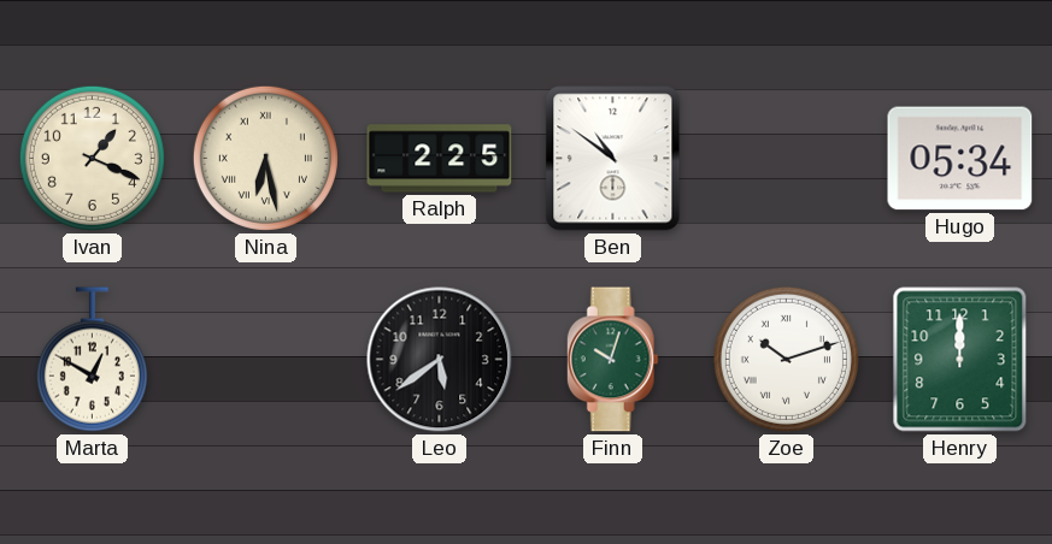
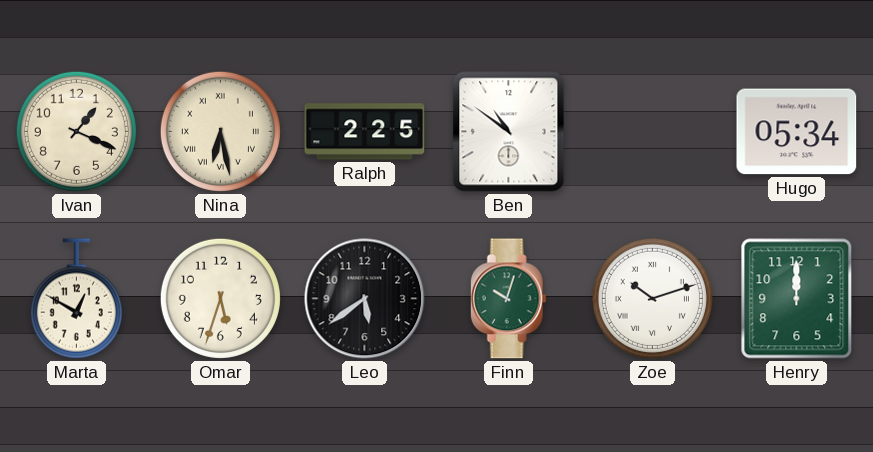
Omar: none -> 5:33
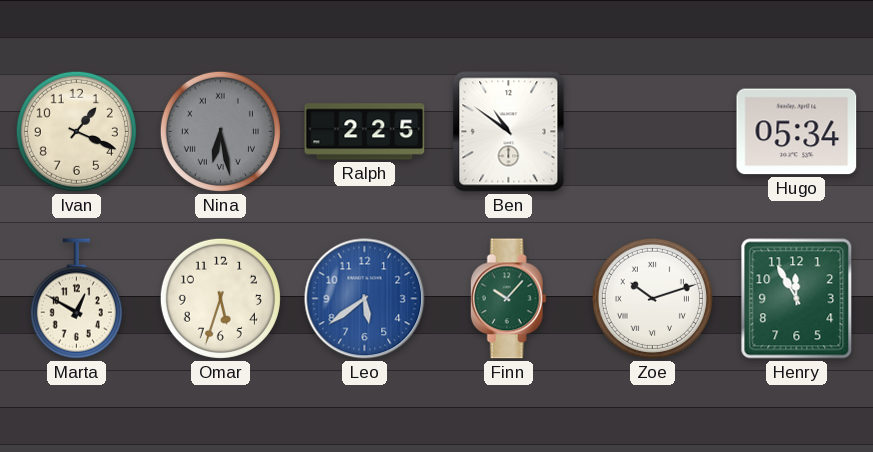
Nina dial: cream -> grey
Leo dial: black -> blue
Finn: 10:03 -> 10:07
Henry: 12:00 -> 11:55
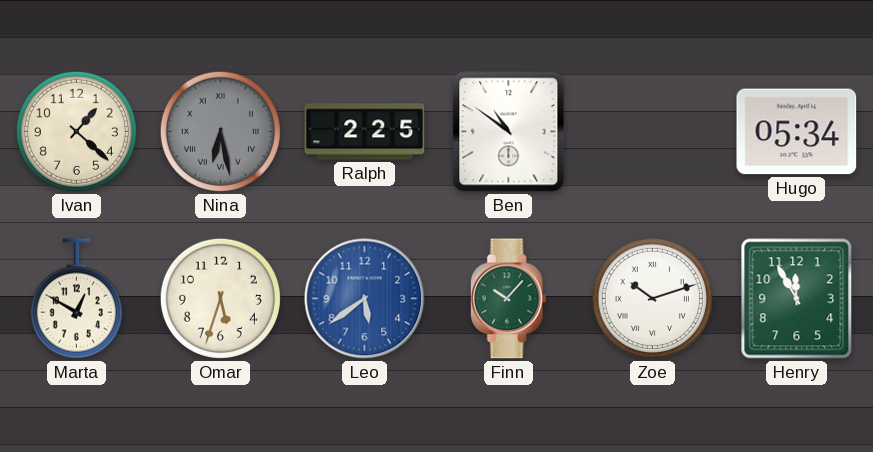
Ivan: 1:19 -> 1:22
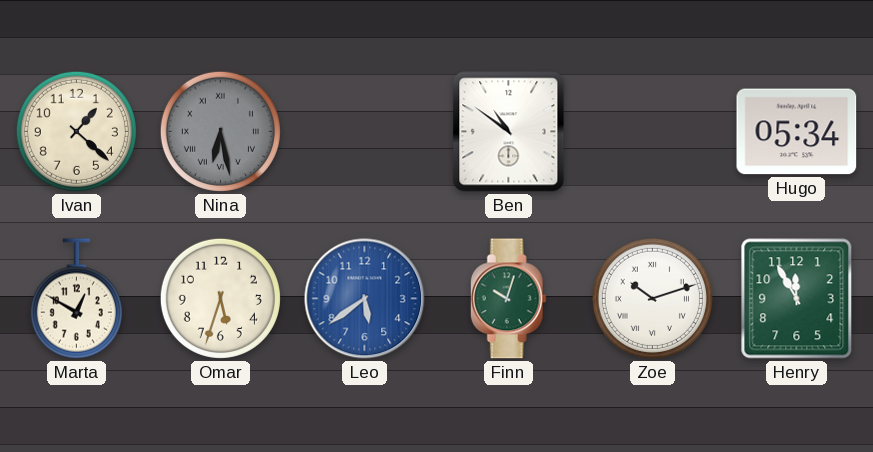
Ralph: 2:25 -> none
Finn: 10:07 -> 10:03
